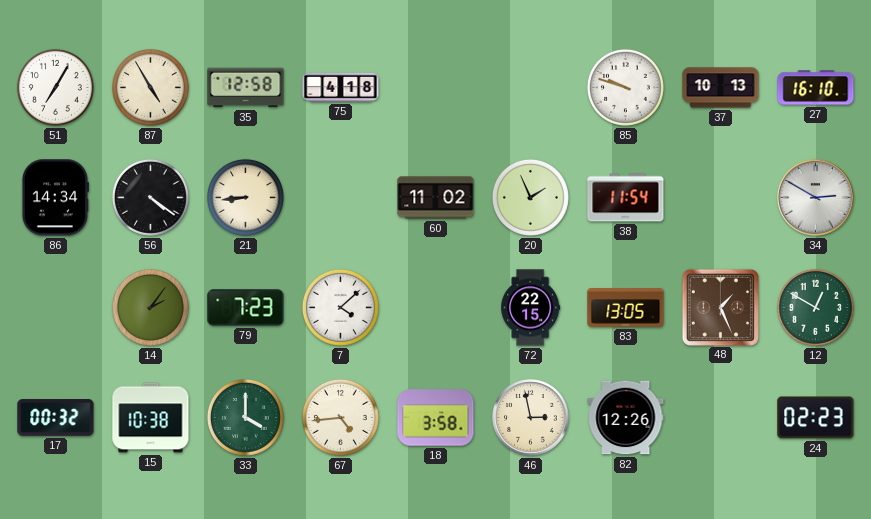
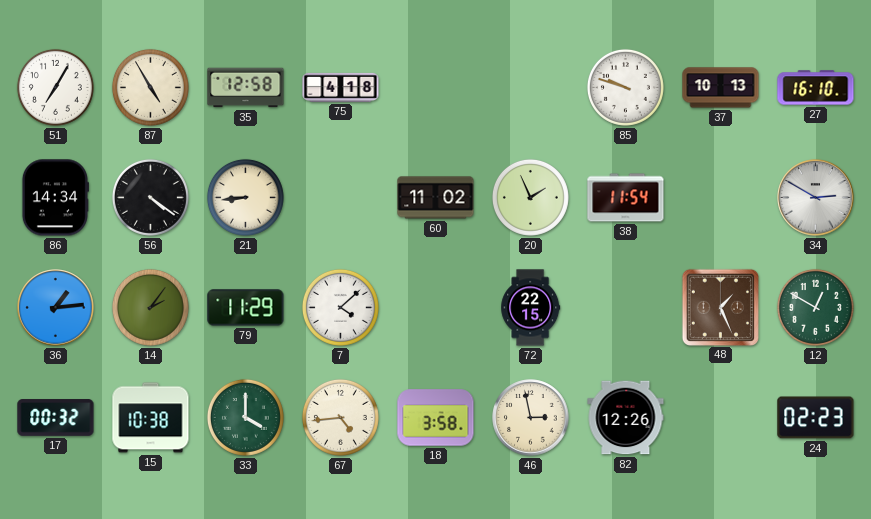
36: none -> 1:14
79: 7:23 -> 11:29
83: 13:05 -> none
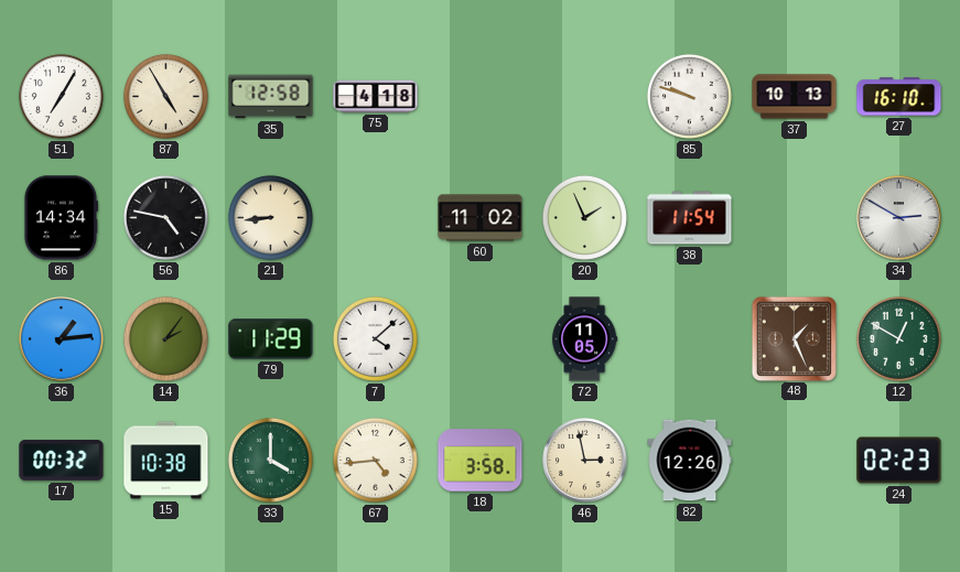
56: 4:21 -> 4:47
72: 22:15 -> 11:05
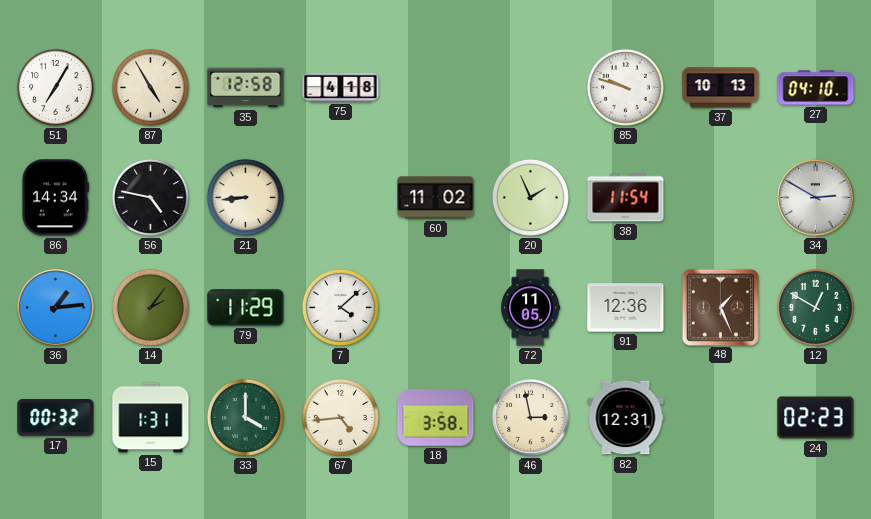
27: 16:10 -> 04:10
91: none -> 12:36
15: 10:38 -> 1:31
82: 12:26 -> 12:31
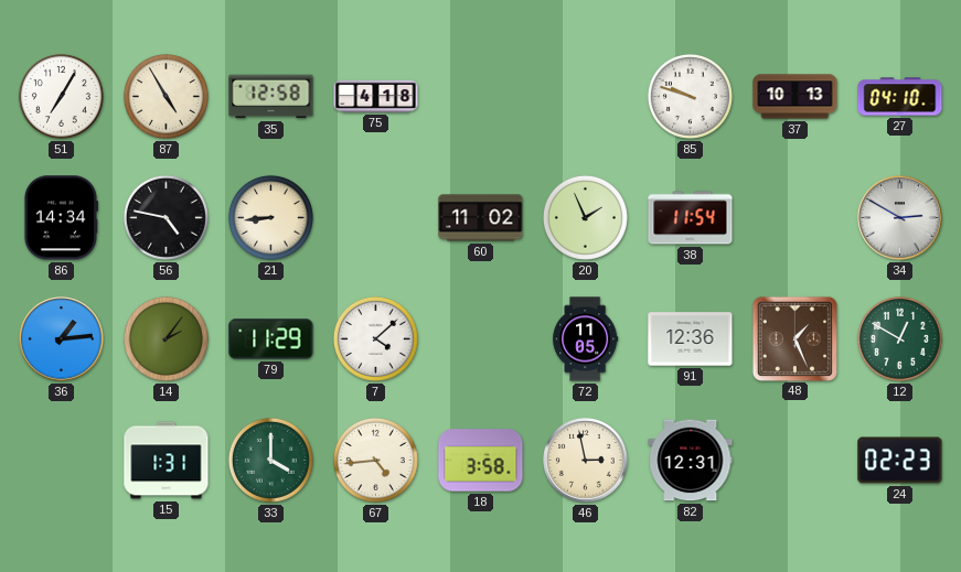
17: 00:32 -> none
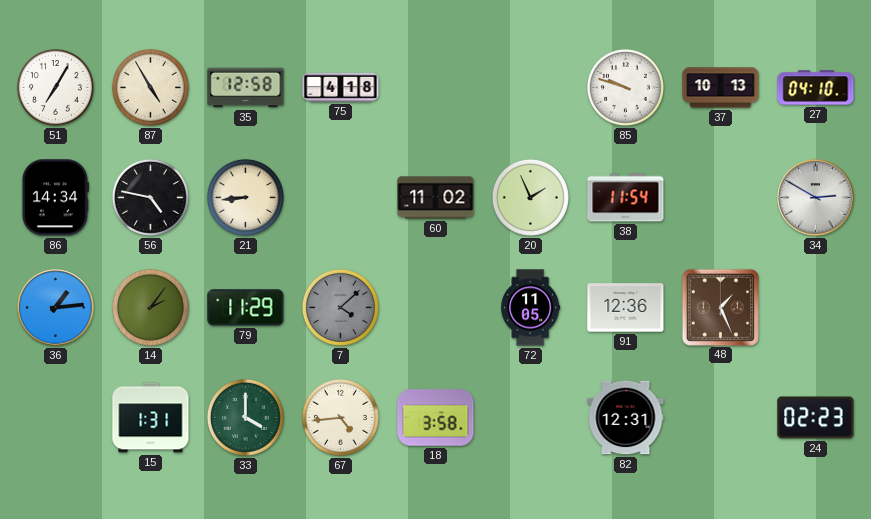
7 dial: white -> grey
12: 12:50 -> none
46: 2:58 -> none
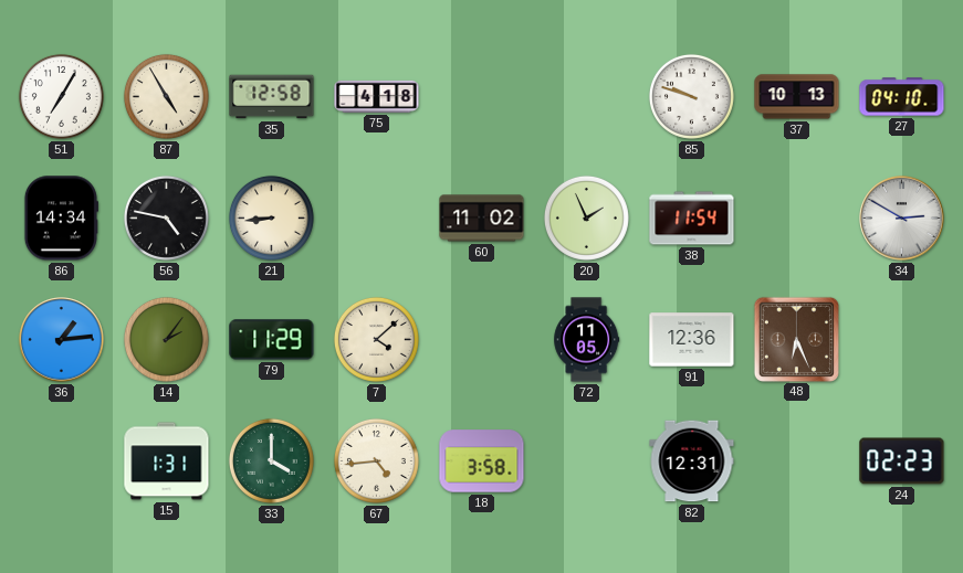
7 dial: grey -> cream
48: 1:26 -> 6:26
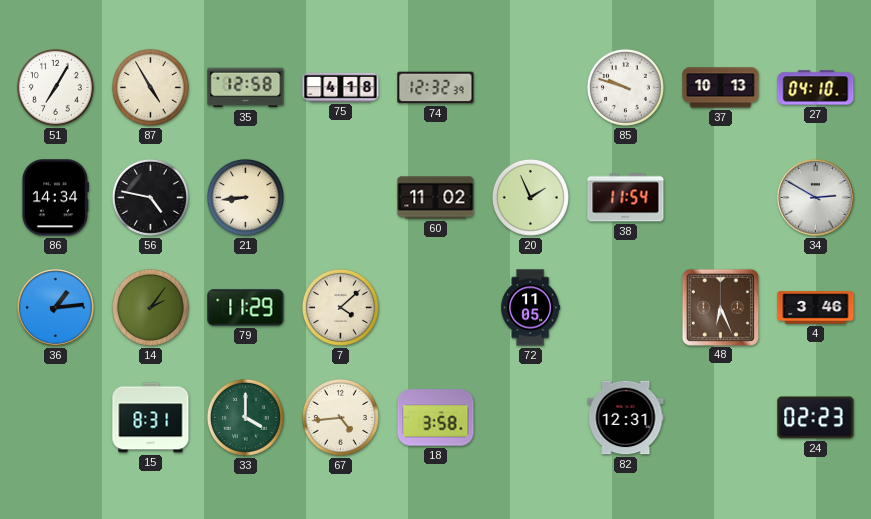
74: none -> 12:32
91: 12:36 -> none
4: none -> 3:46
15: 1:31 -> 8:31
